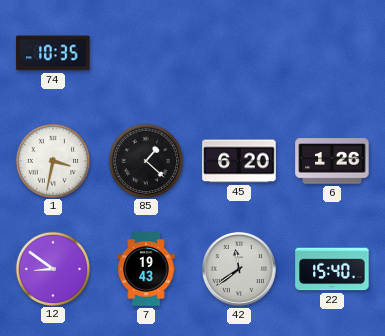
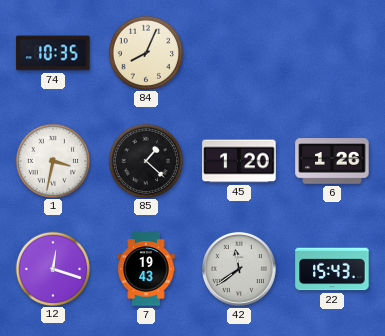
84: none -> 8:04
45: 6:20 -> 1:20
12: 8:51 -> 12:18
22: 15:40 -> 15:43
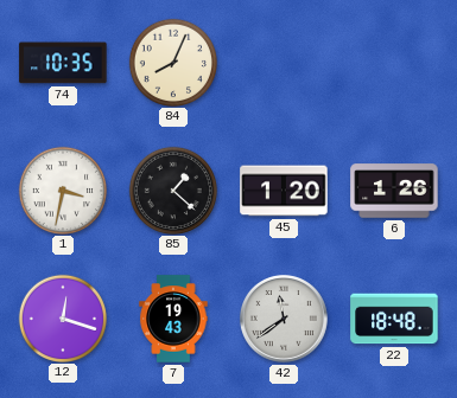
22: 15:43 -> 18:48
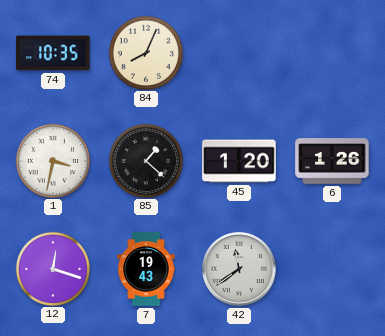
22: 18:48 -> none
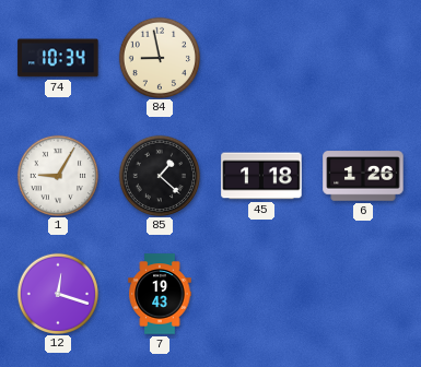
74: 10:35 -> 10:34
84: 8:04 -> 8:58
1: 3:32 -> 9:05
45: 1:20 -> 1:18
42: 11:39 -> none
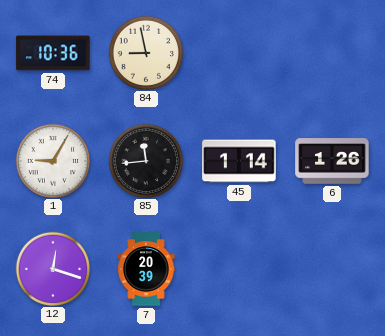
74: 10:34 -> 10:36
85: 1:22 -> 11:44
45: 1:18 -> 1:14
7: 19:43 -> 20:39
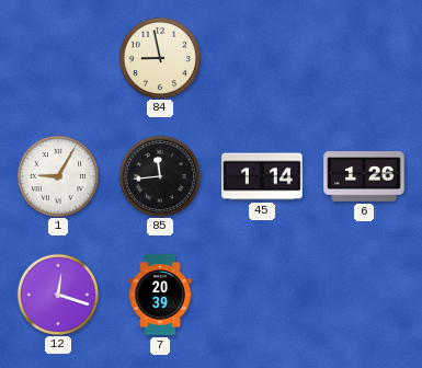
74: 10:36 -> none
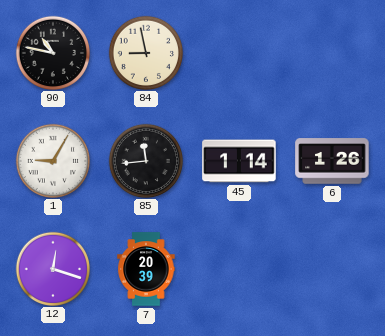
90: none -> 10:47
